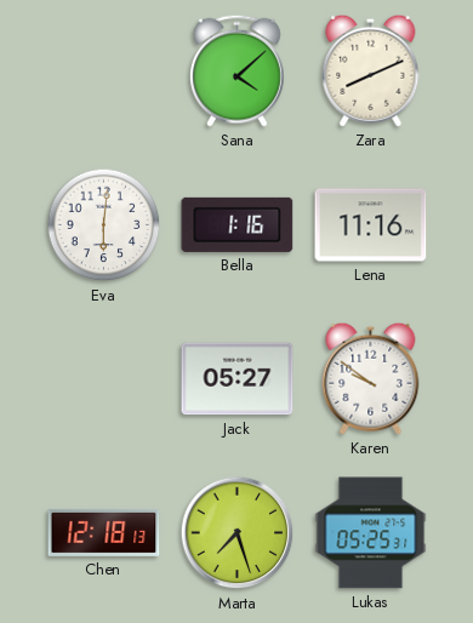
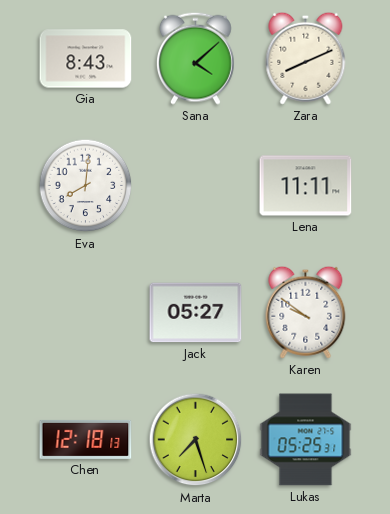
Gia: none -> 8:43
Eva: 6:01 -> 8:01
Bella: 1:16 -> none
Lena: 11:16 -> 11:11
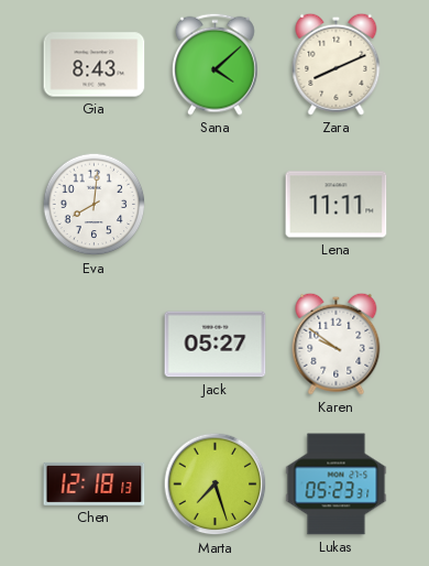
Lukas: 05:25 -> 05:23
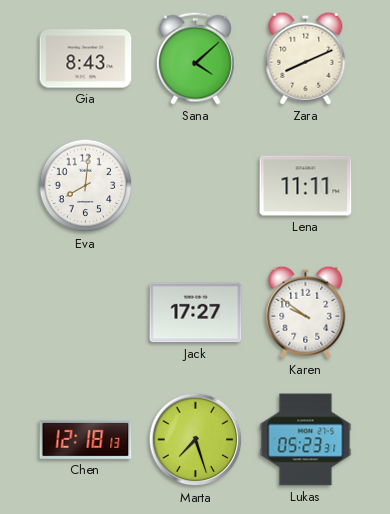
Jack: 05:27 -> 17:27
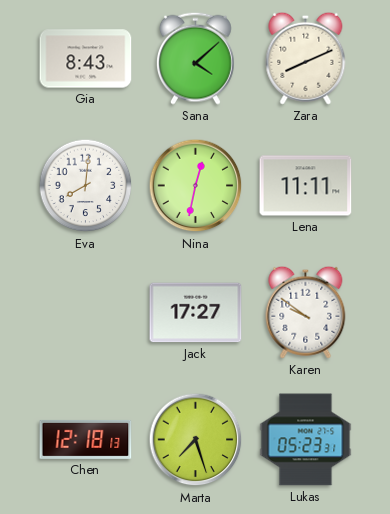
Nina: none -> 12:32
